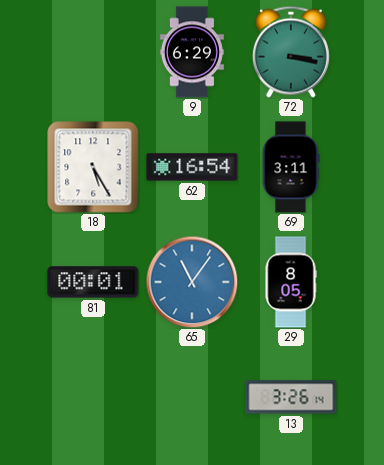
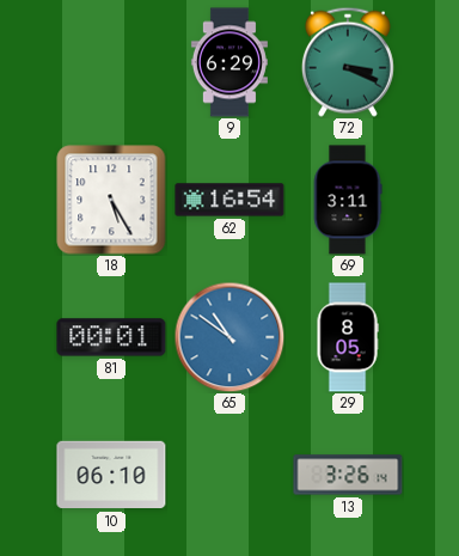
72: 3:17 -> 3:19
65: 11:06 -> 10:51
10: none -> 06:10
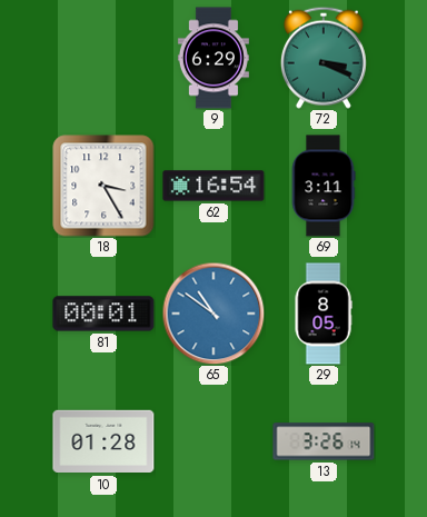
18: 5:25 -> 3:25
10: 06:10 -> 01:28
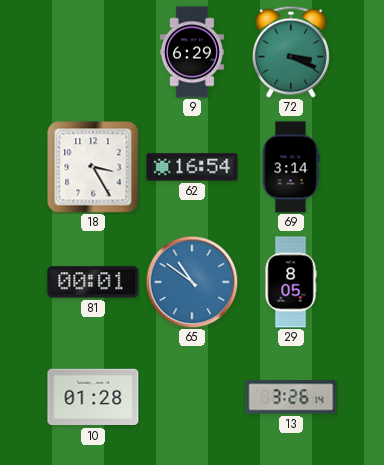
69: 3:11 -> 3:14
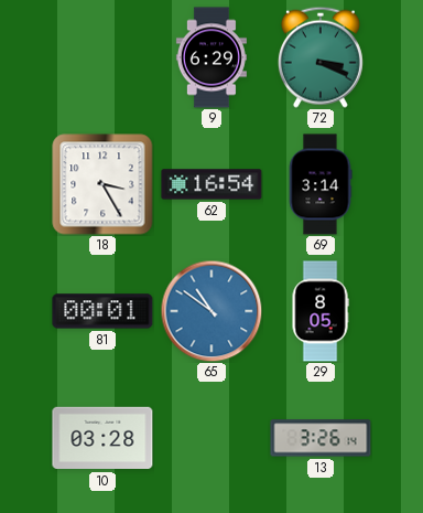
10: 01:28 -> 03:28
